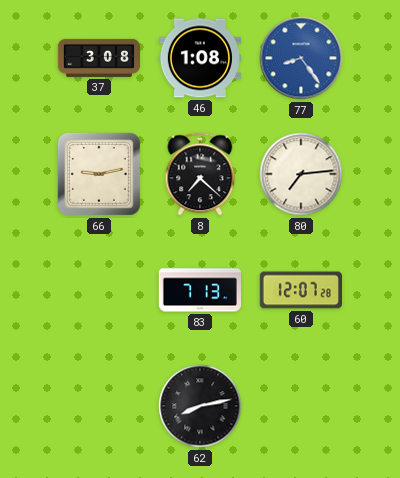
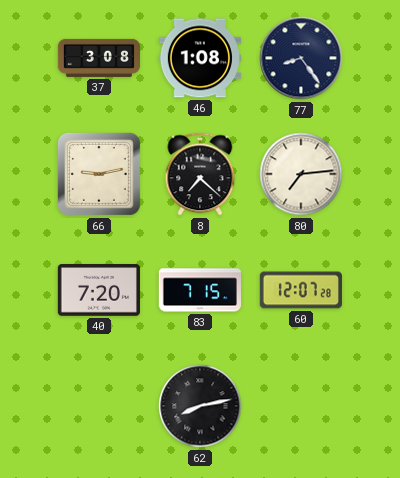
77 dial: blue -> navy
40: none -> 7:20
83: 7:13 -> 7:15
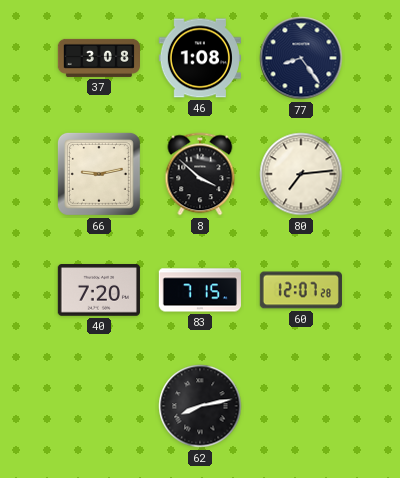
8: 7:22 -> 3:52
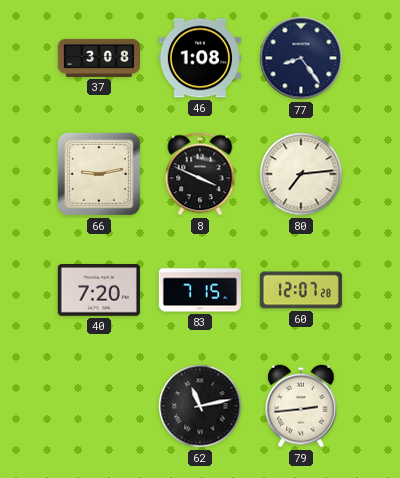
8: 3:52 -> 3:49
62: 8:13 -> 11:13
79: none -> 2:44
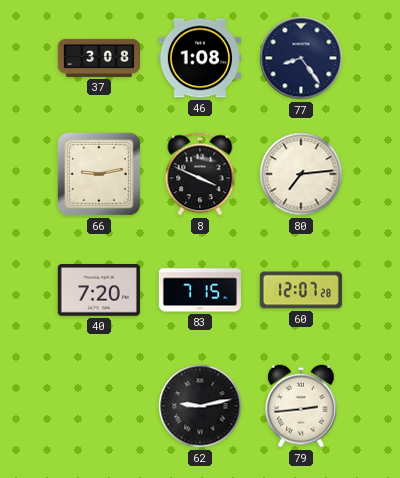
62: 11:13 -> 9:13
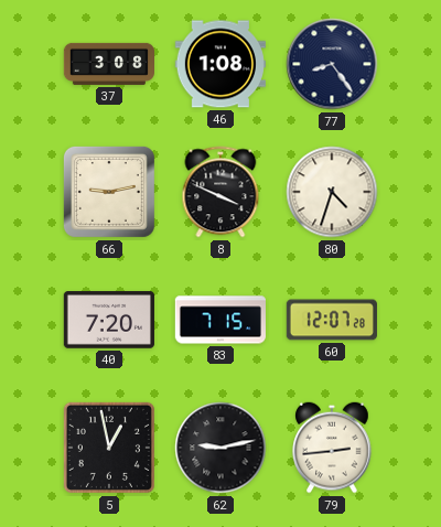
80: 7:14 -> 4:33
5: none -> 12:58
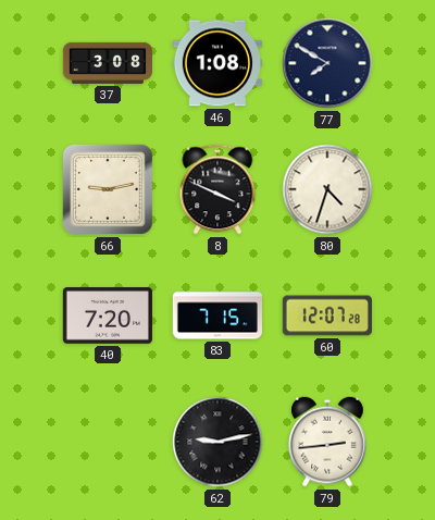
77: 8:24 -> 7:50
5: 12:58 -> none
